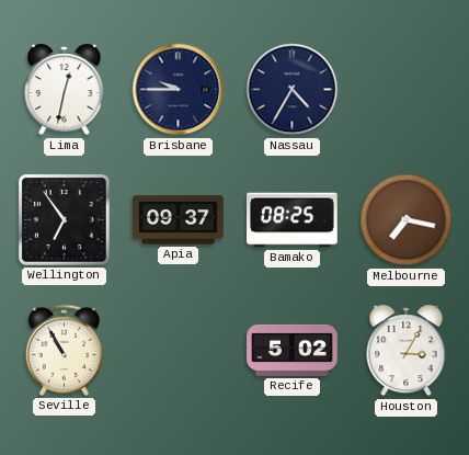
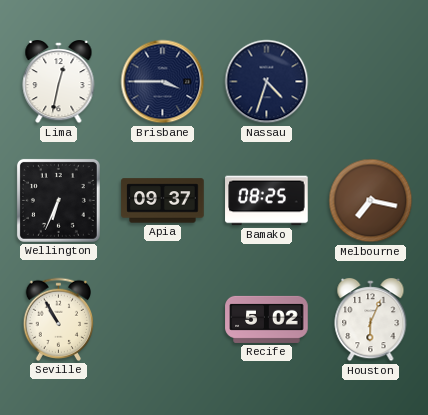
Brisbane: 9:45 -> 3:45
Nassau: 4:35 -> 4:33
Wellington: 6:54 -> 6:34
Houston: 3:05 -> 6:04
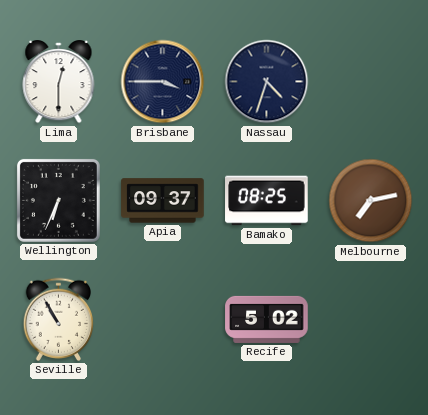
Lima: 12:32 -> 12:30
Melbourne: 7:17 -> 7:13
Houston: 6:04 -> none
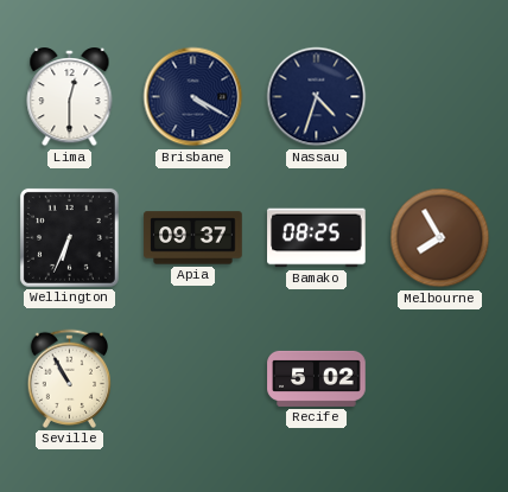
Brisbane: 3:45 -> 4:20
Melbourne: 7:13 -> 7:55
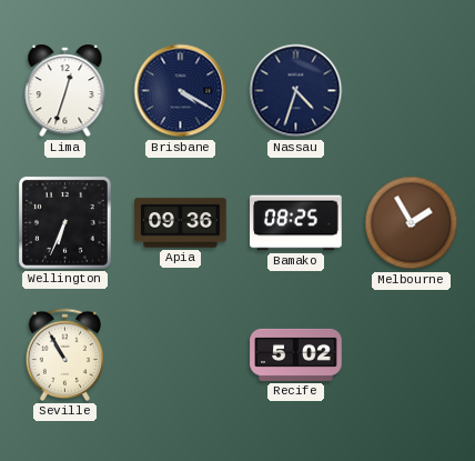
Lima: 12:30 -> 12:33
Apia: 09:37 -> 09:36
Melbourne: 7:55 -> 1:55
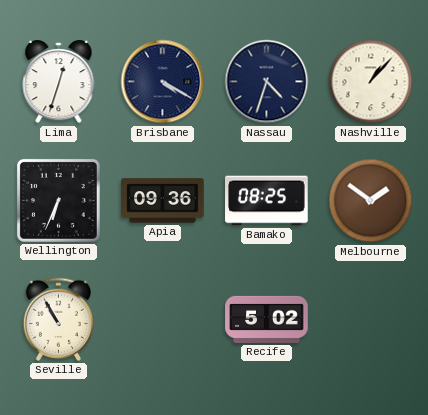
Nashville: none -> 1:07
Melbourne: 1:55 -> 1:51
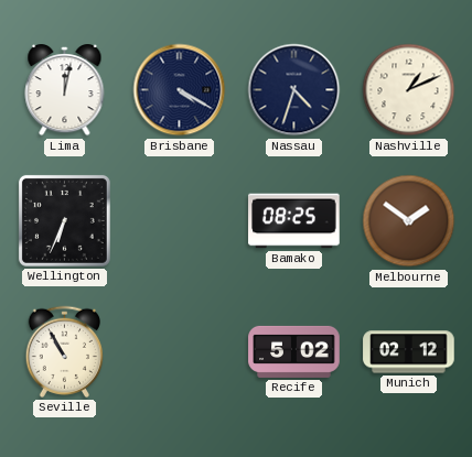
Lima: 12:33 -> 12:02
Nashville: 1:07 -> 1:11
Apia: 09:36 -> none
Munich: none -> 02:12
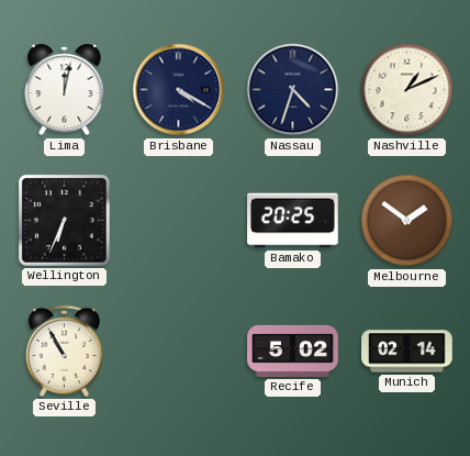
Bamako: 08:25 -> 20:25
Munich: 02:12 -> 02:14
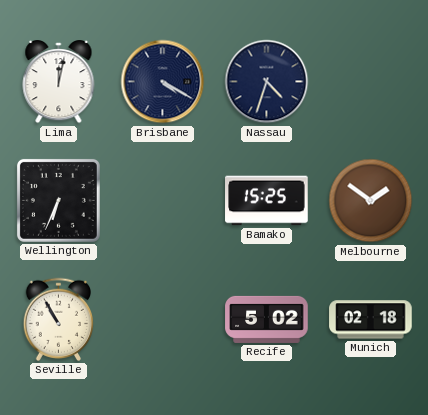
Nashville: 1:11 -> none
Bamako: 20:25 -> 15:25
Munich: 02:14 -> 02:18
